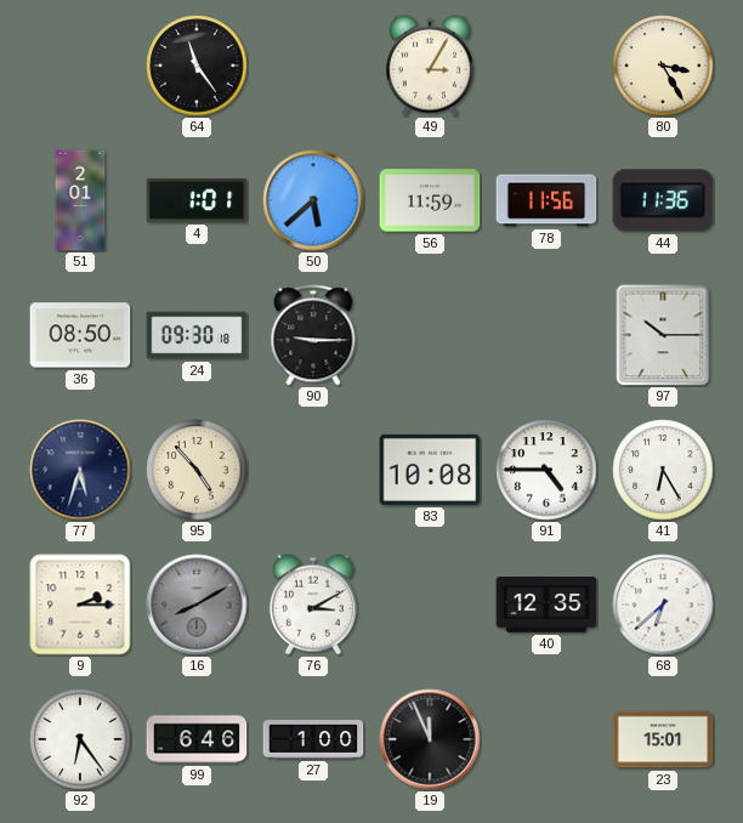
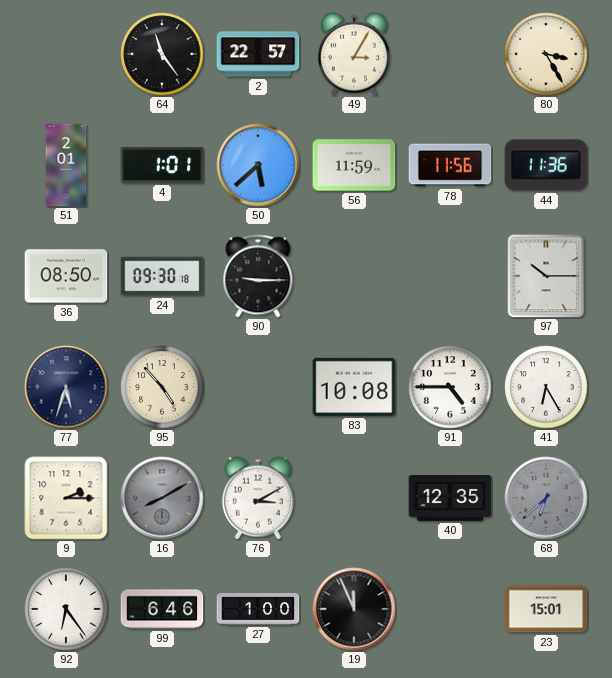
2: none -> 22:57
68 dial: white -> grey
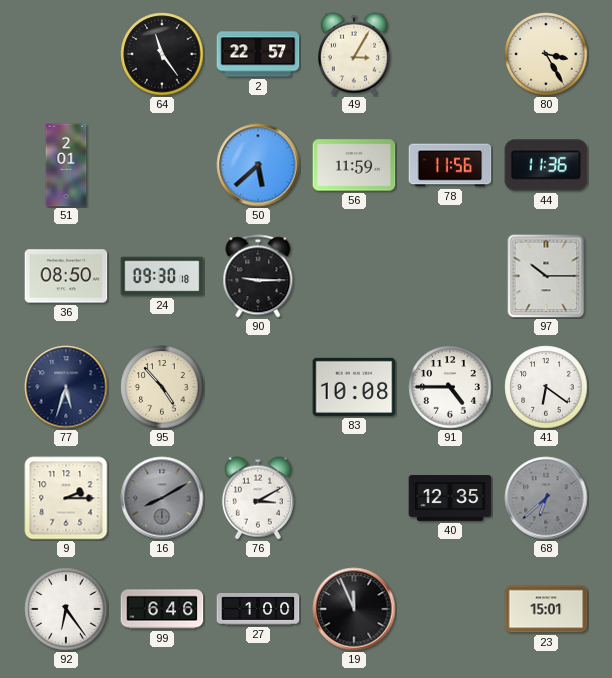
4: 1:01 -> none
41: 6:25 -> 6:21
